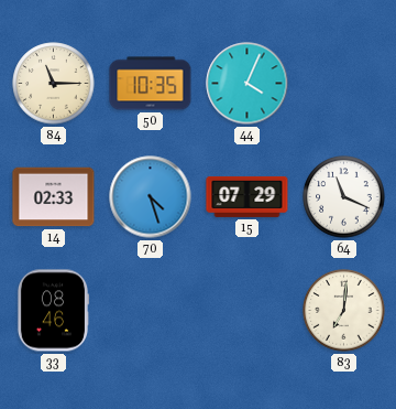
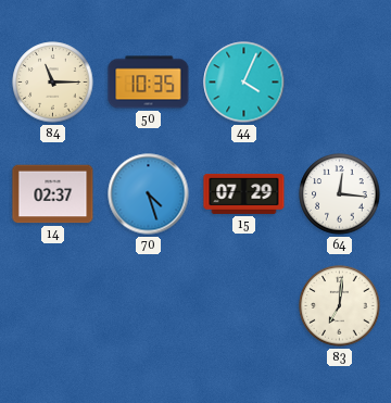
14: 02:33 -> 02:37
64: 11:19 -> 12:16
33: 08:46 -> none
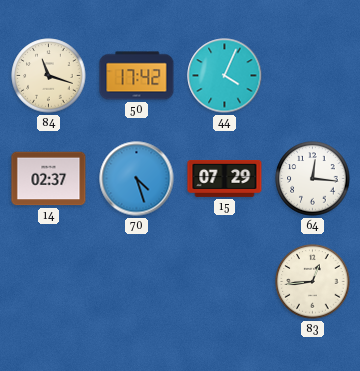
84: 11:15 -> 11:18
50: 10:35 -> 17:42
83: 7:01 -> 12:44
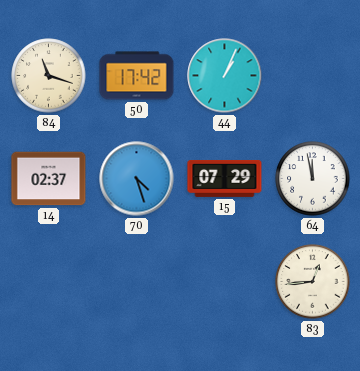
44: 4:04 -> 1:04
64: 12:16 -> 11:58
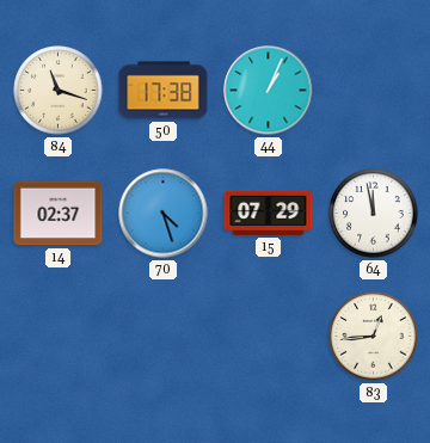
50: 17:42 -> 17:38
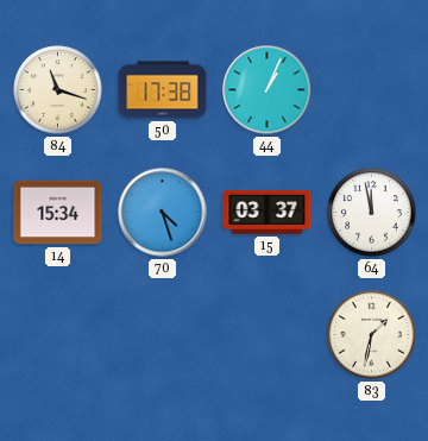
14: 02:37 -> 15:34
15: 07:29 -> 03:37
83: 12:44 -> 1:32
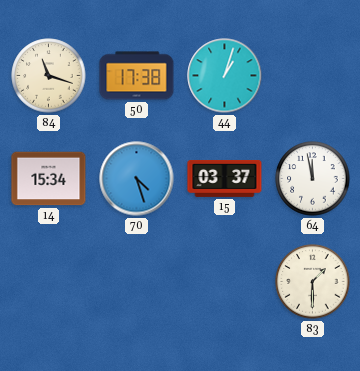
44: 1:04 -> 1:03
83: 1:32 -> 1:30
